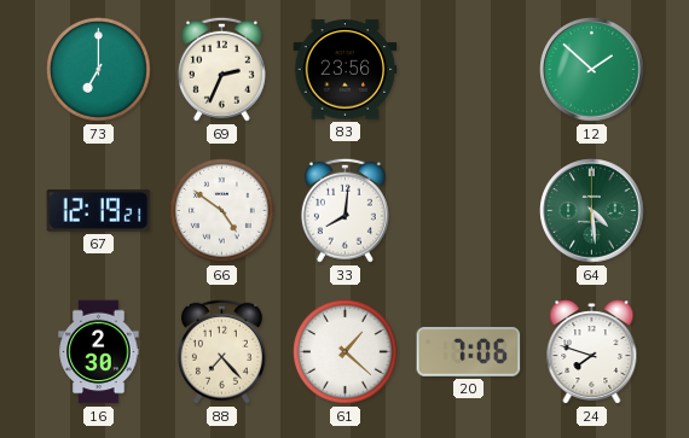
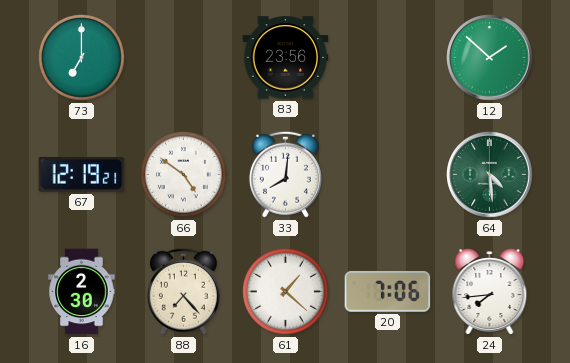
69: 2:34 -> none
24: 7:48 -> 7:44
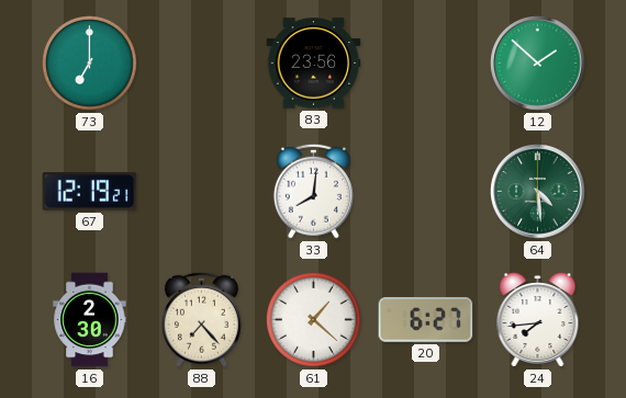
66: 4:51 -> none
20: 7:06 -> 6:27
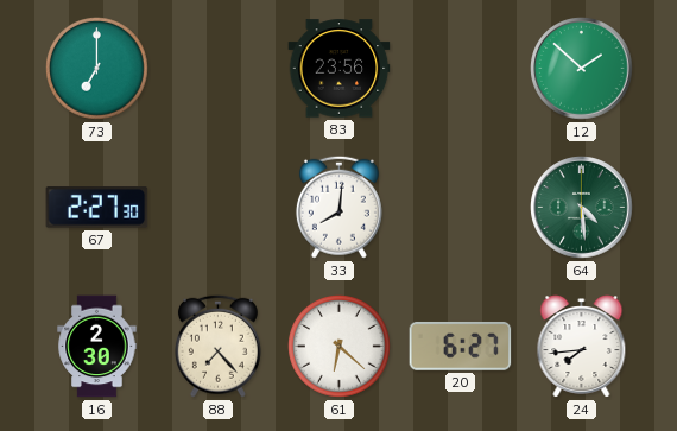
67: 12:19 -> 2:27
61: 1:22 -> 6:22
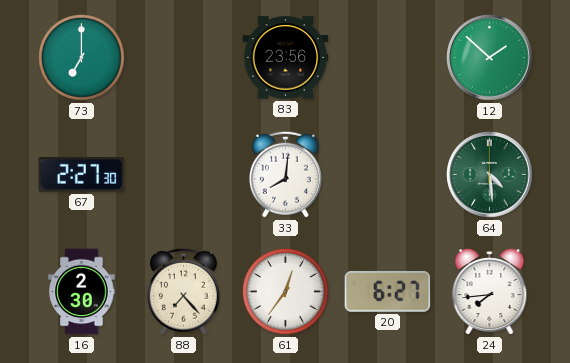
61: 6:22 -> 12:36
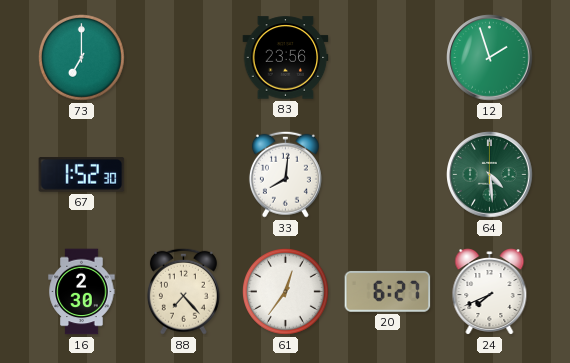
12: 1:52 -> 1:57
67: 2:27 -> 1:52
24: 7:44 -> 7:41
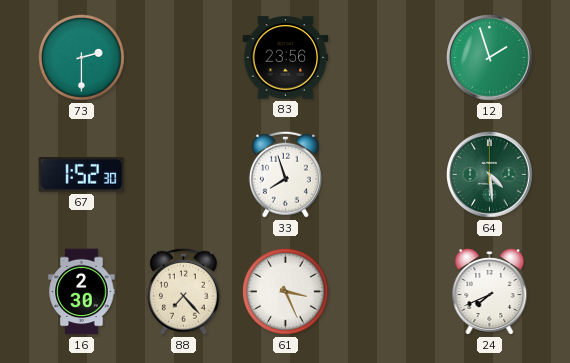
73: 7:00 -> 2:30
33: 8:01 -> 7:57
61: 12:36 -> 3:26
20: 6:27 -> none
